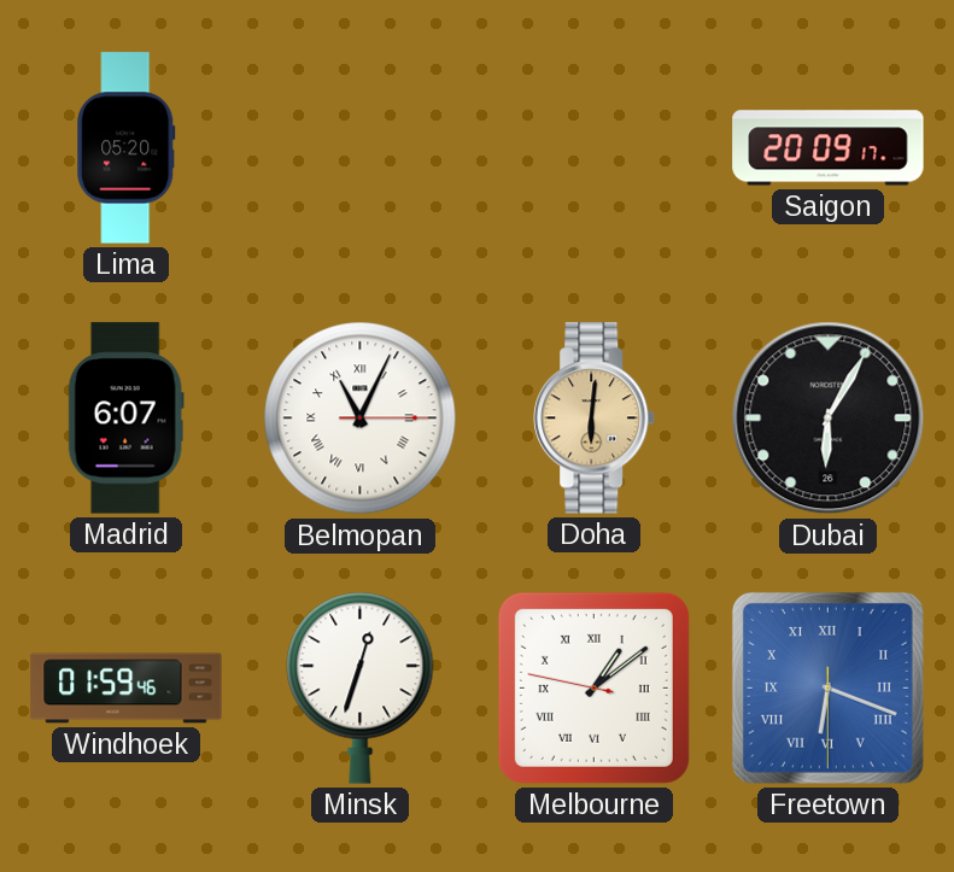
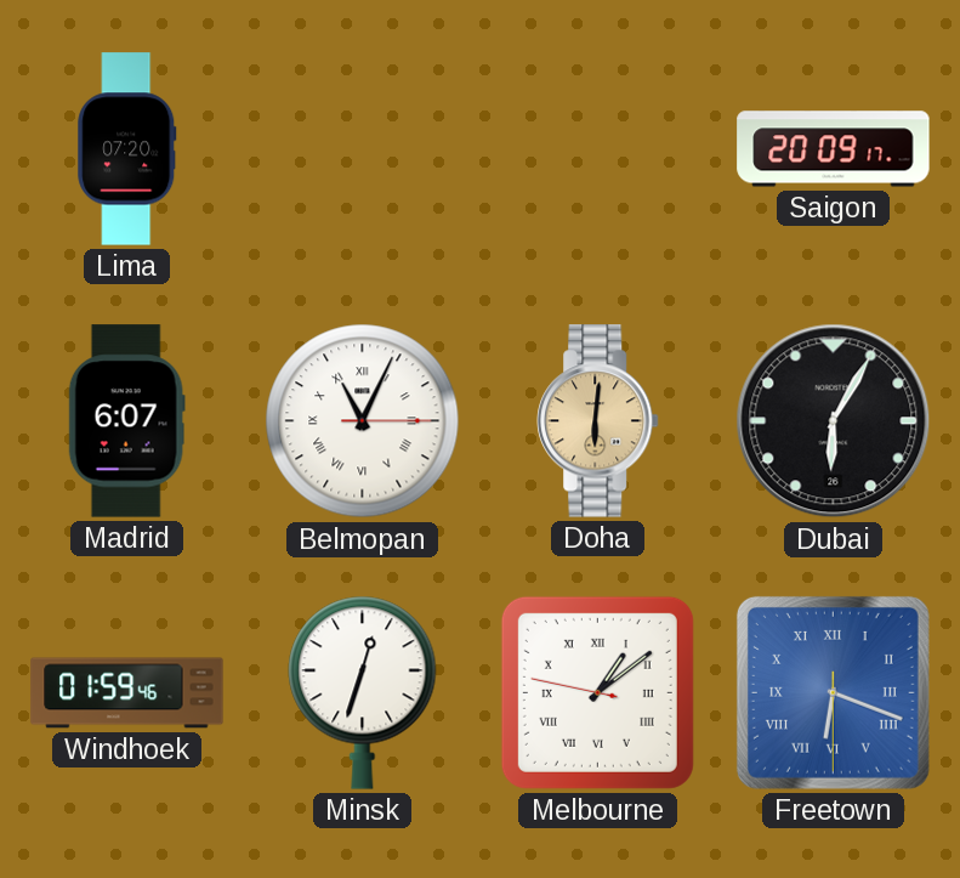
Lima: 05:20 -> 07:20
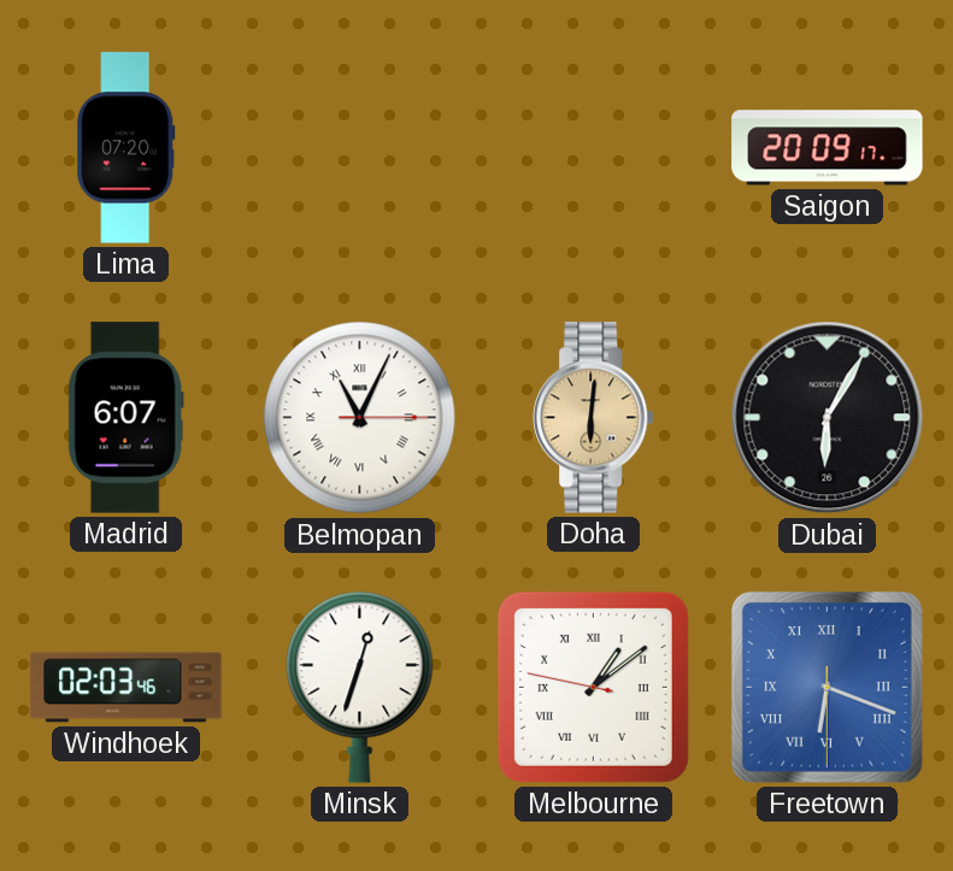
Windhoek: 01:59 -> 02:03
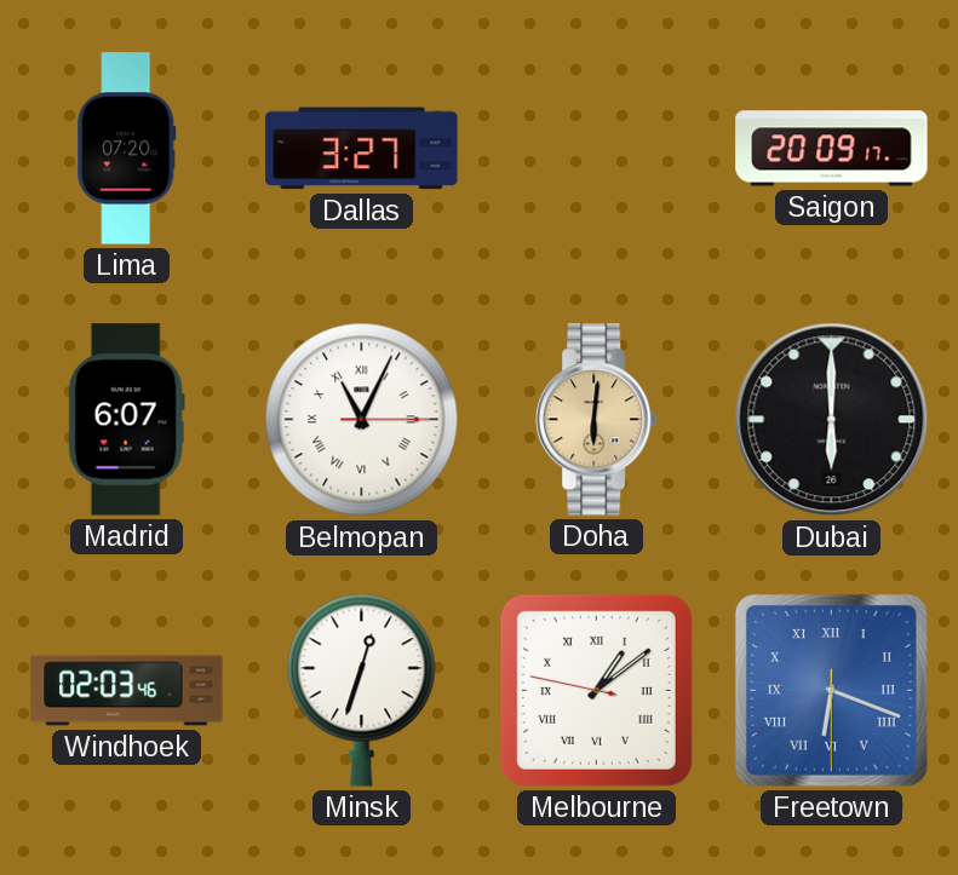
Dallas: none -> 3:27
Dubai: 6:05 -> 6:00
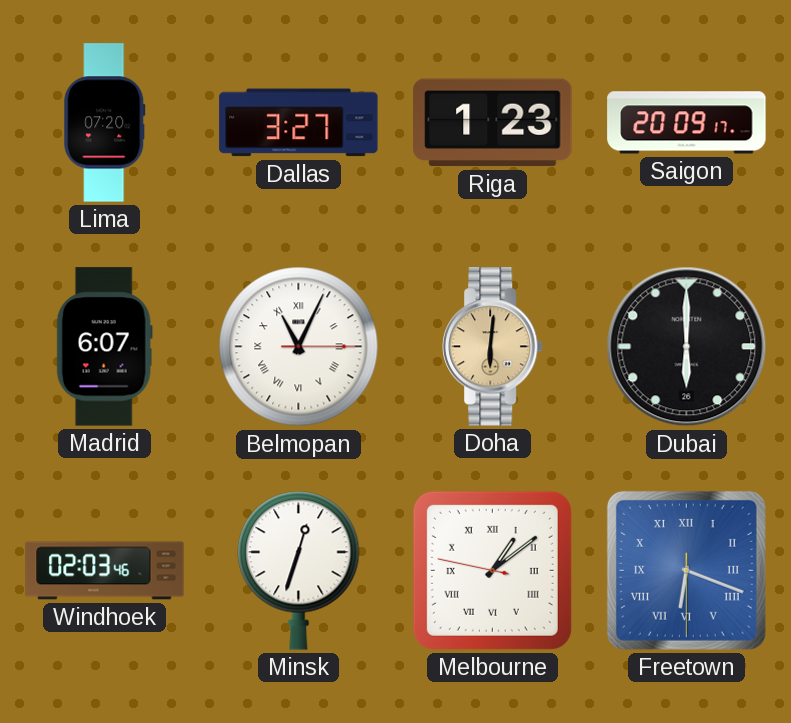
Riga: none -> 1:23
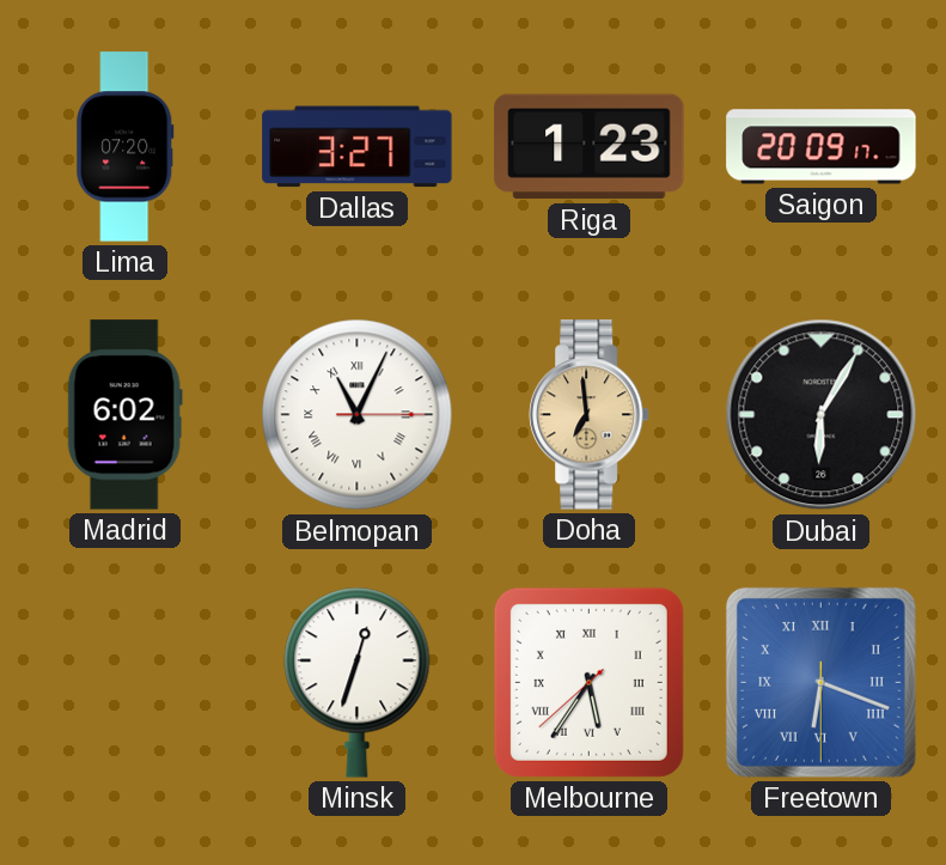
Madrid: 6:07 -> 6:02
Doha: 6:01 -> 6:59
Dubai: 6:00 -> 6:05
Windhoek: 02:03 -> none
Melbourne: 1:08 -> 5:35
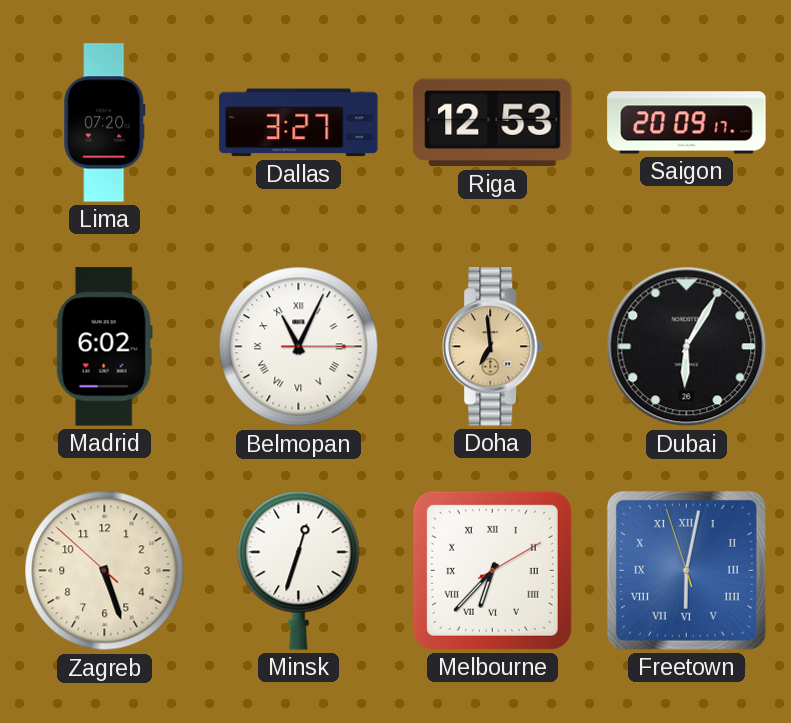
Riga: 1:23 -> 12:53
Zagreb: none -> 5:26
Melbourne: 5:35 -> 6:37
Freetown: 6:18 -> 6:01
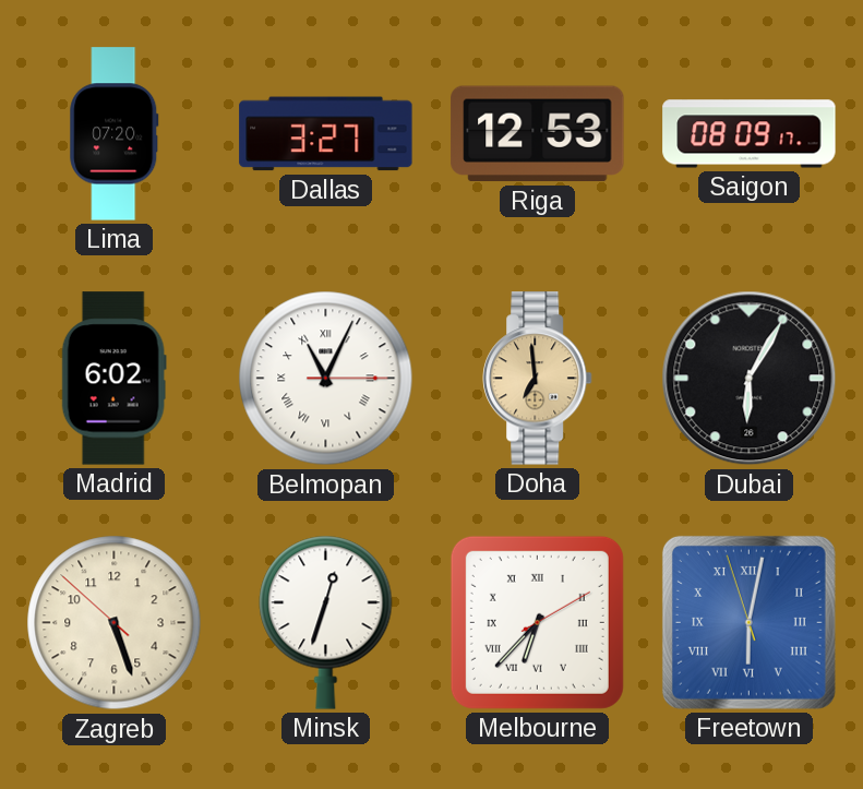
Saigon: 20:09 -> 08:09
